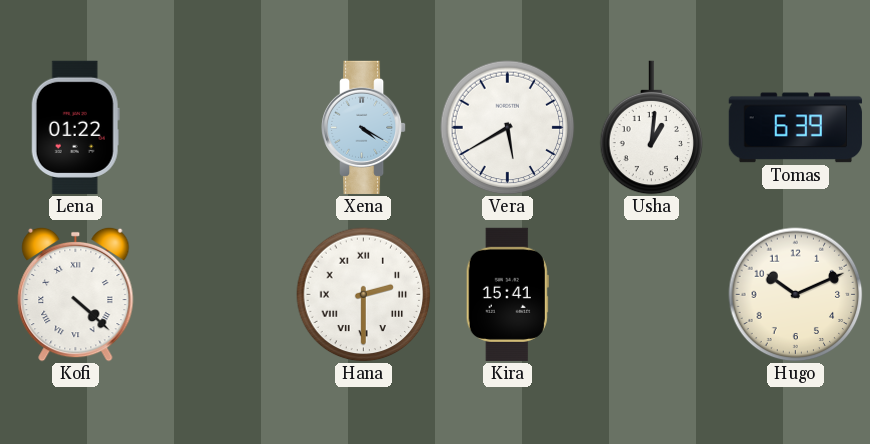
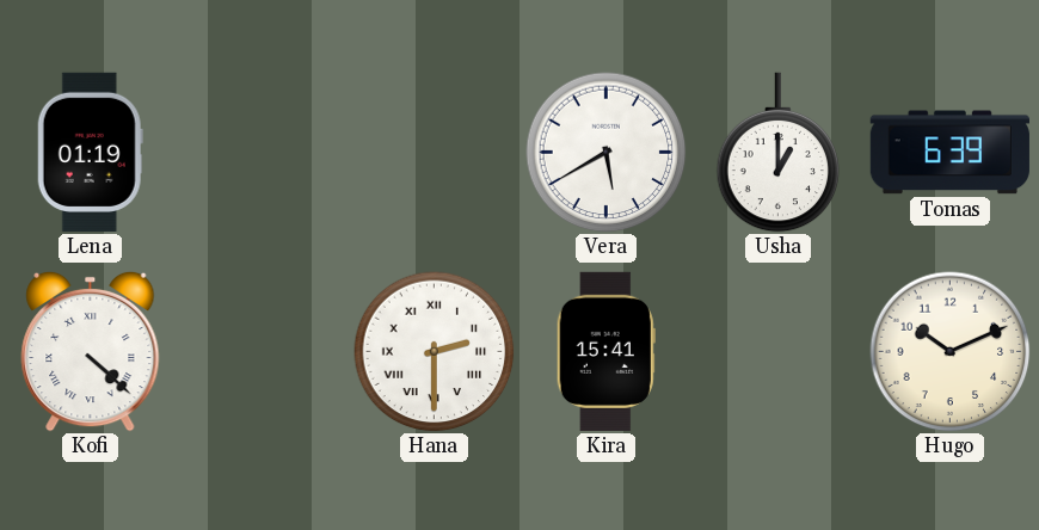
Lena: 01:22 -> 01:19
Xena: 4:20 -> none
Usha: 1:01 -> 1:00
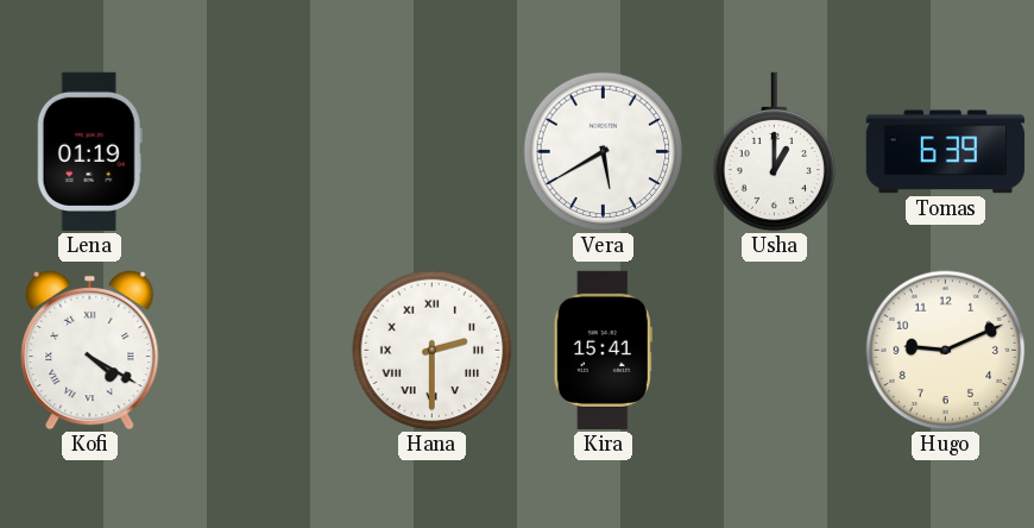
Kofi: 4:22 -> 4:20
Hugo: 10:11 -> 9:11
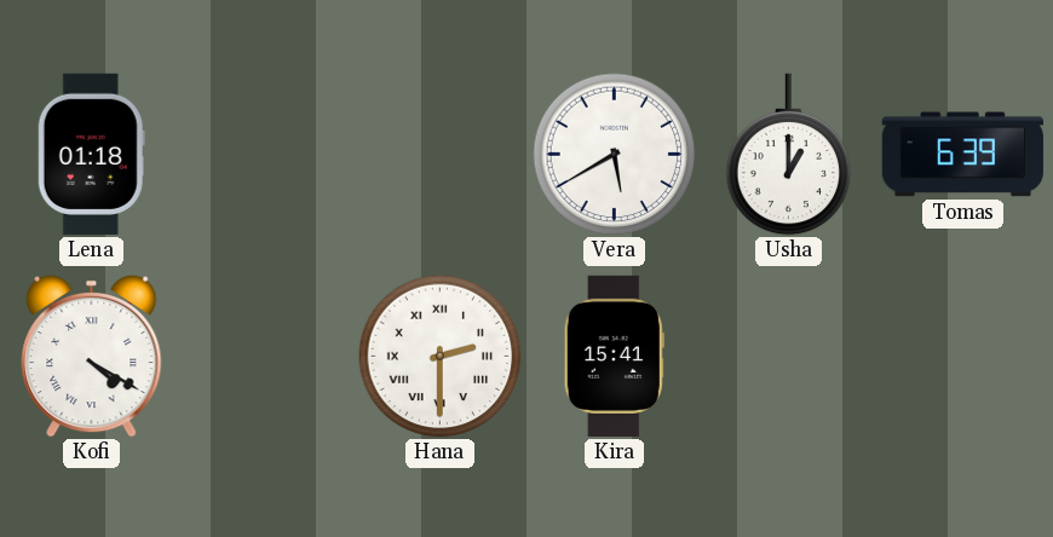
Lena: 01:19 -> 01:18
Hugo: 9:11 -> none
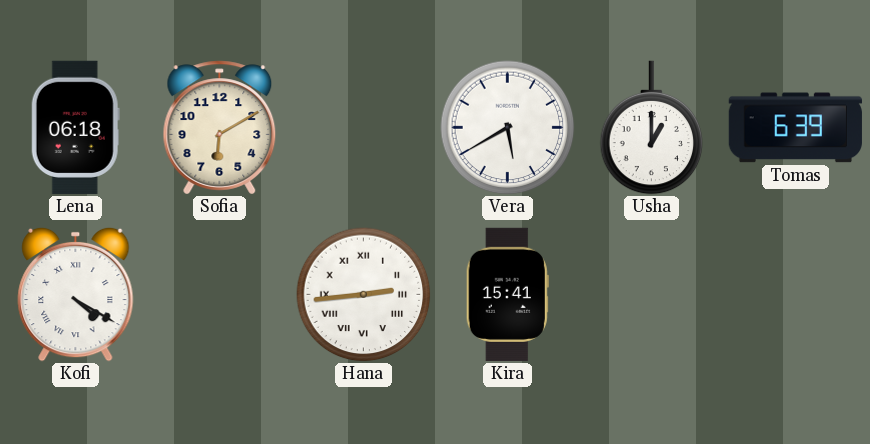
Lena: 01:18 -> 06:18
Sofia: none -> 6:10
Hana: 2:30 -> 2:44
